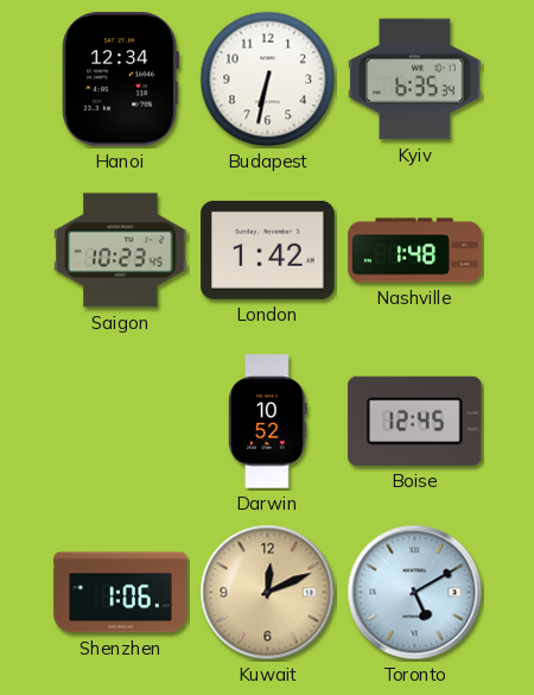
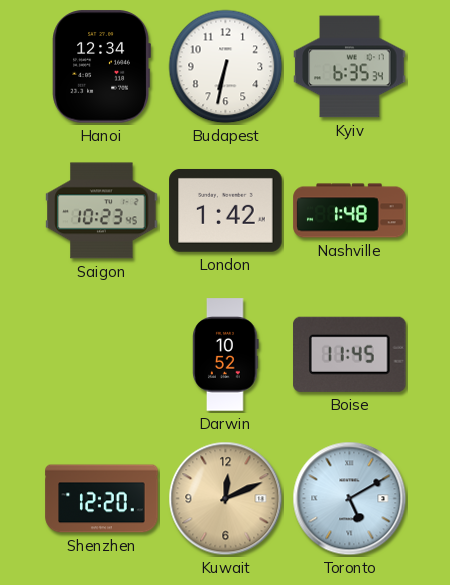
Boise: 12:45 -> 11:45
Shenzhen: 1:06 -> 12:20
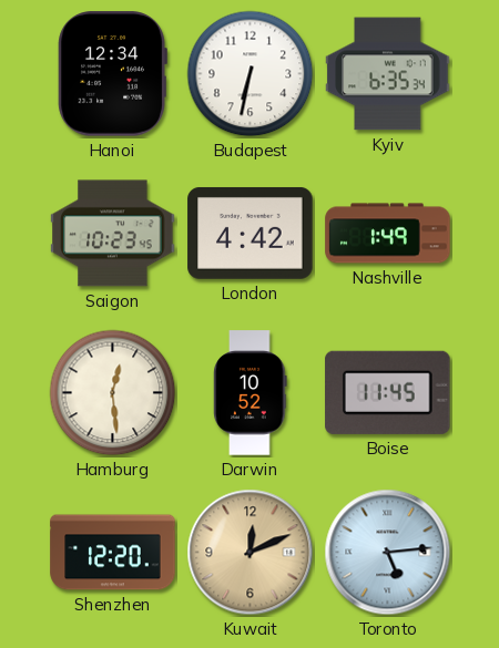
London: 1:42 -> 4:42
Nashville: 1:48 -> 1:49
Hamburg: none -> 12:29
Toronto: 5:10 -> 5:14
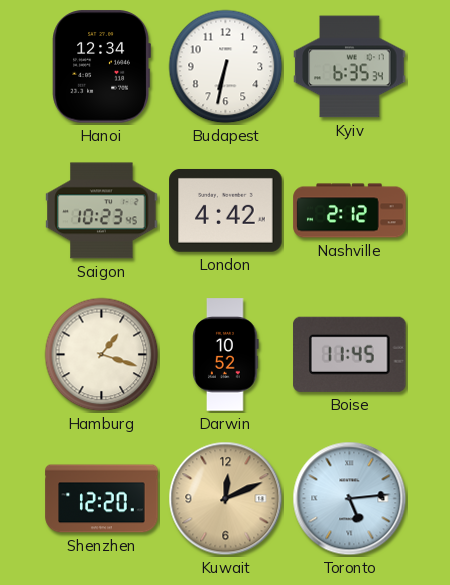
Nashville: 1:49 -> 2:12
Hamburg: 12:29 -> 1:18
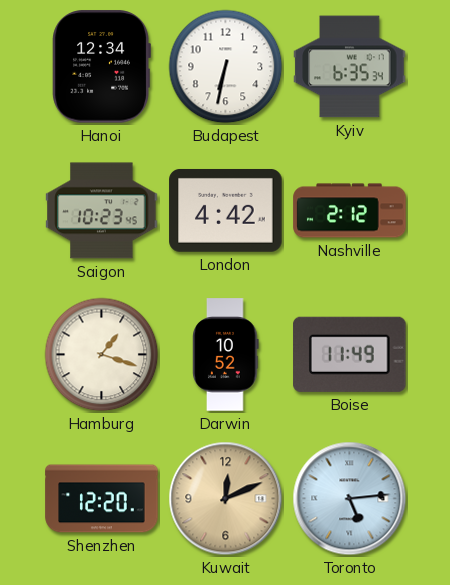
Boise: 11:45 -> 11:49
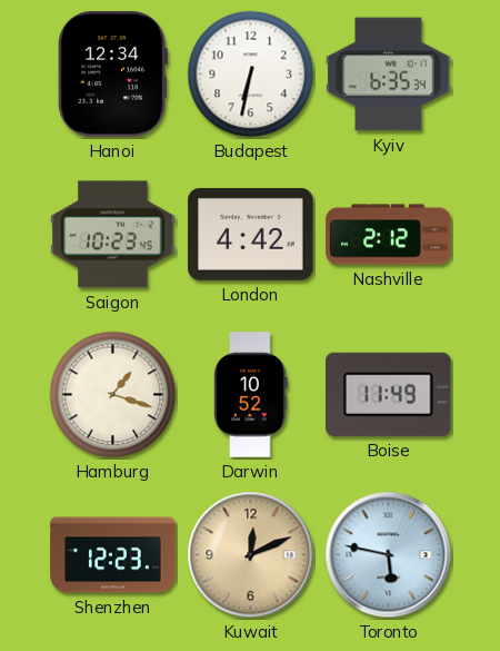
Shenzhen: 12:20 -> 12:23
Toronto: 5:14 -> 5:47
